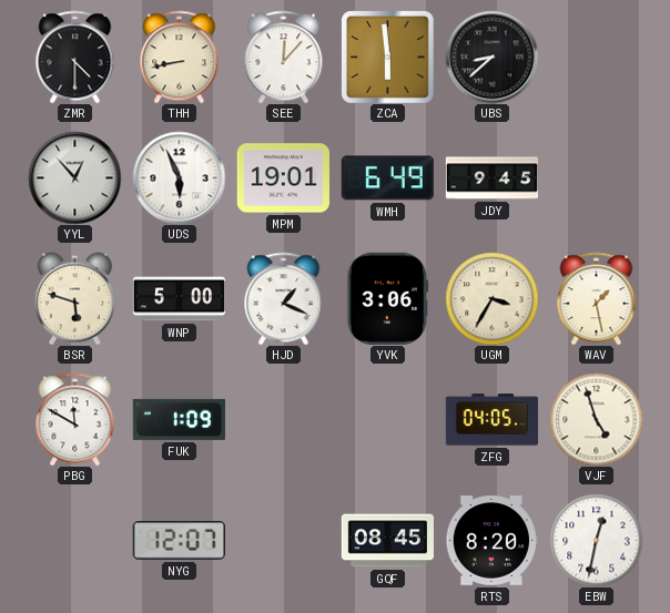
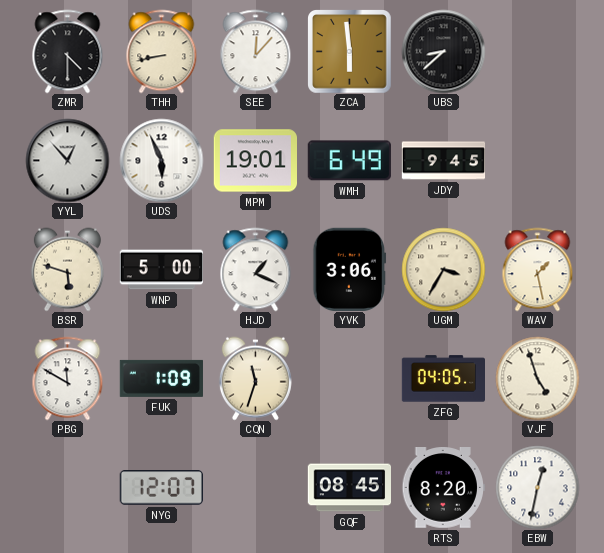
CQN: none -> 11:33
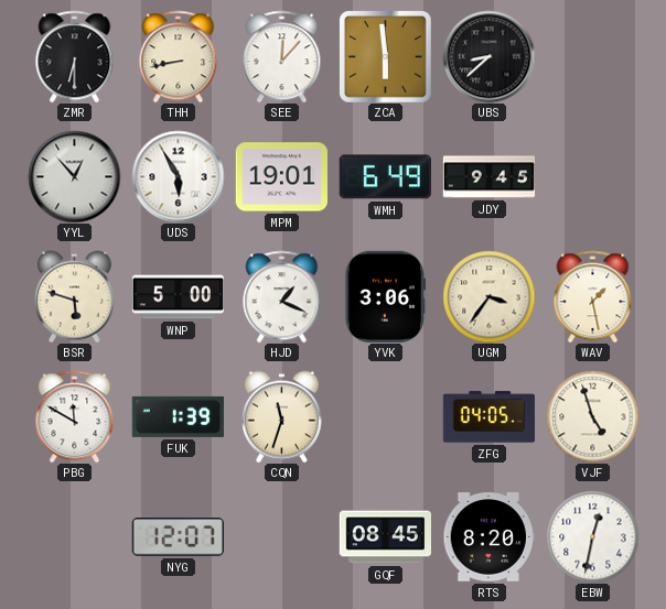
ZMR: 4:30 -> 6:30
UDS: 5:56 -> 5:55
UGM: 3:35 -> 3:36
FUK: 1:09 -> 1:39
